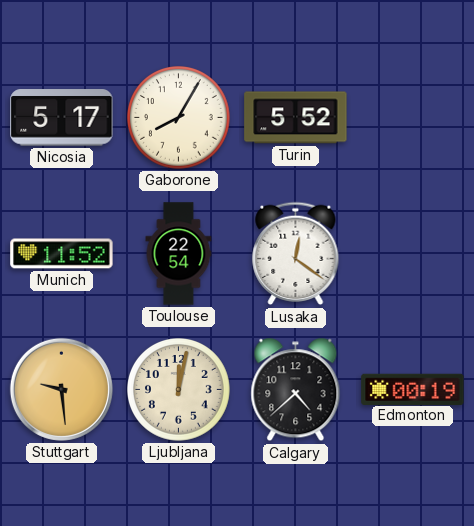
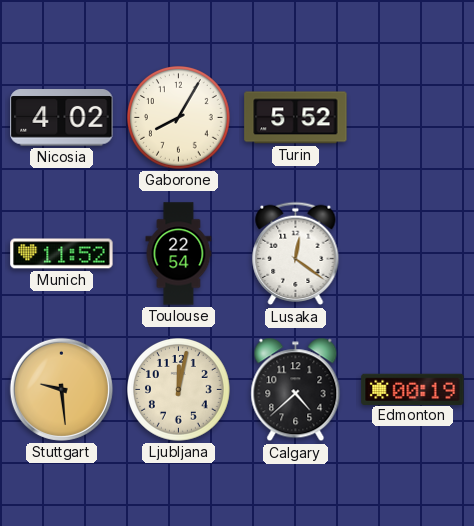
Nicosia: 5:17 -> 4:02
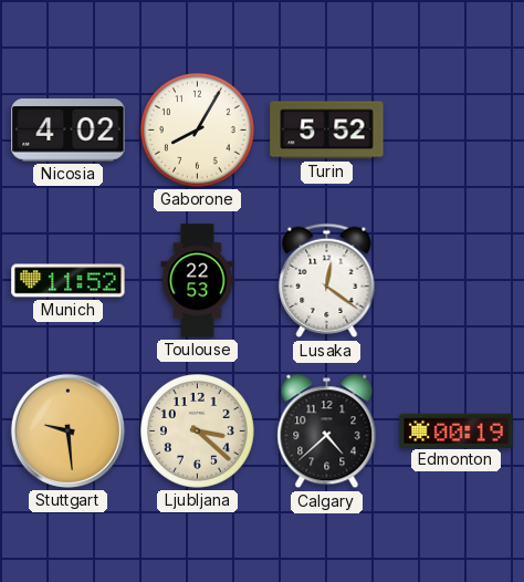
Toulouse: 22:54 -> 22:53
Ljubljana: 12:02 -> 3:22
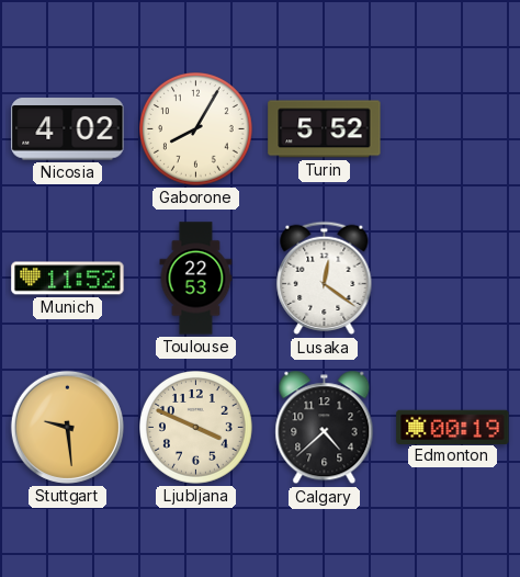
Ljubljana: 3:22 -> 3:49
